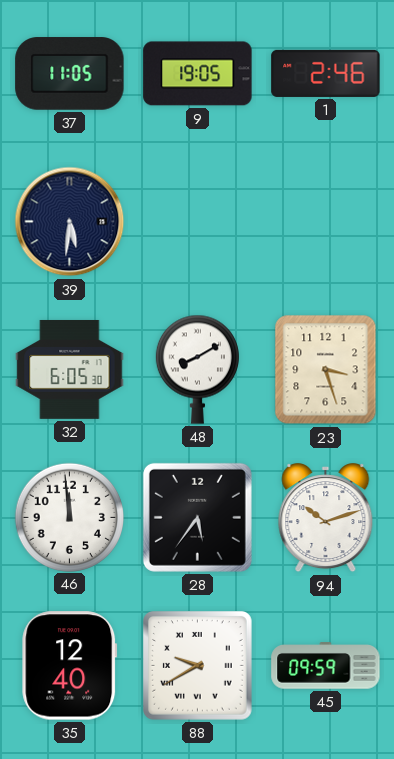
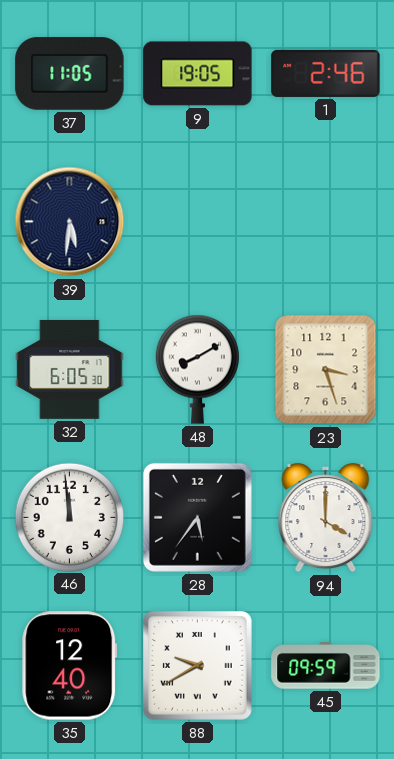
94: 10:12 -> 4:00
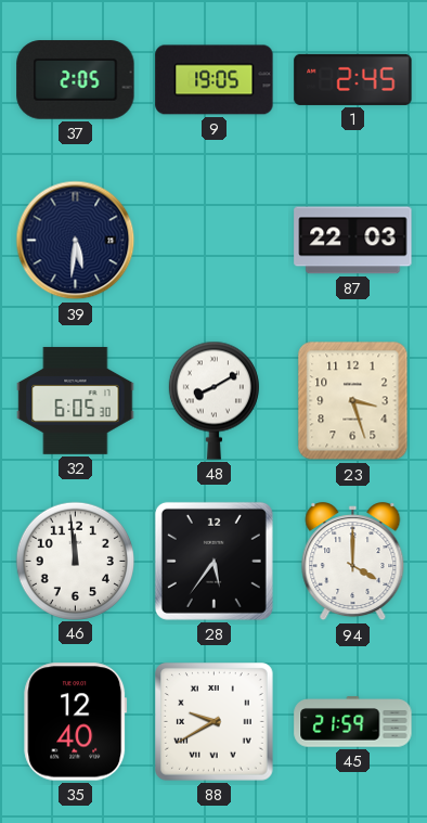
37: 11:05 -> 2:05
1: 2:46 -> 2:45
87: none -> 22:03
45: 09:59 -> 21:59
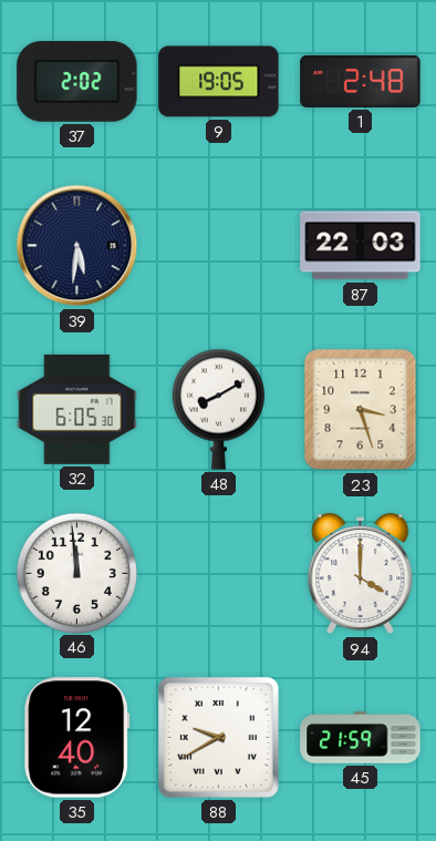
37: 2:05 -> 2:02
1: 2:45 -> 2:48
28: 5:36 -> none
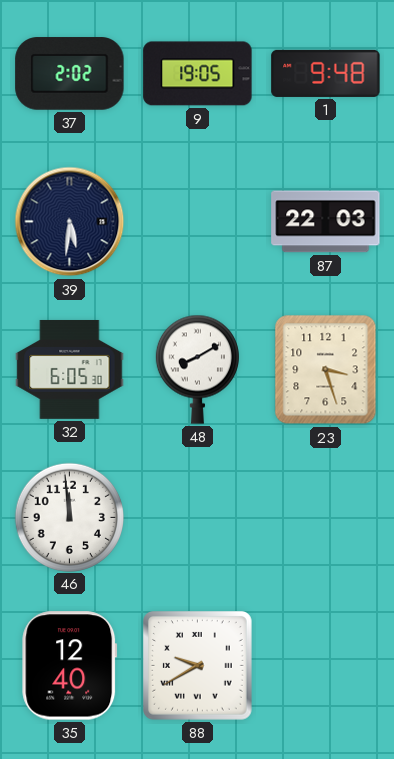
1: 2:48 -> 9:48
94: 4:00 -> none
45: 21:59 -> none
